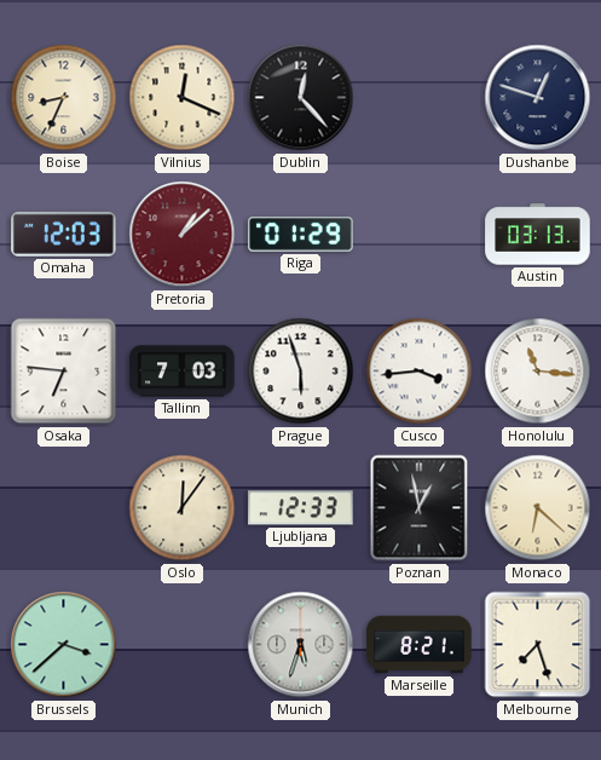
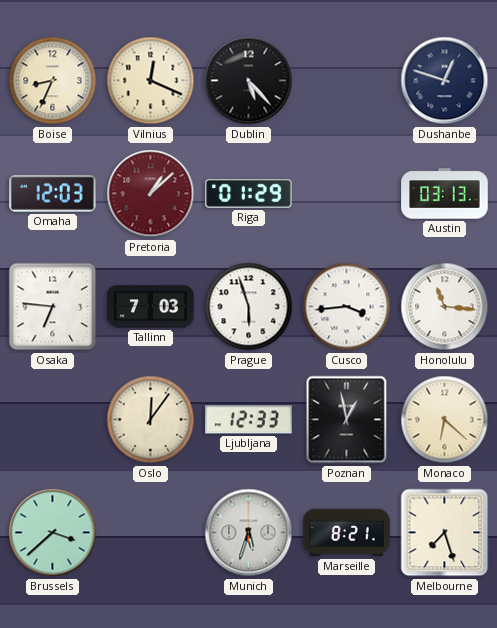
Dublin: 12:23 -> 5:23
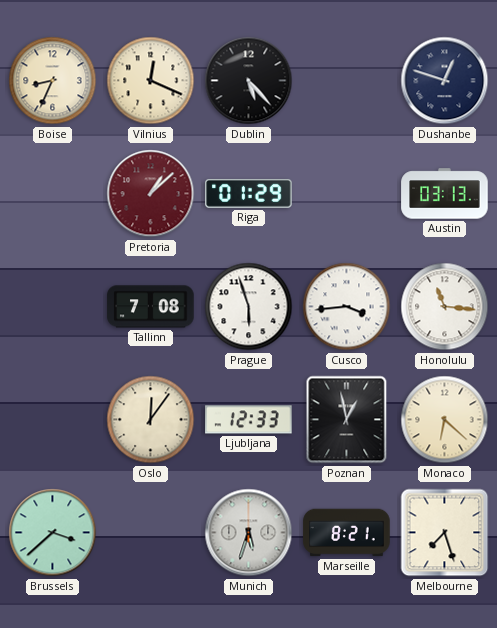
Omaha: 12:03 -> none
Osaka: 6:46 -> none
Tallinn: 7:03 -> 7:08
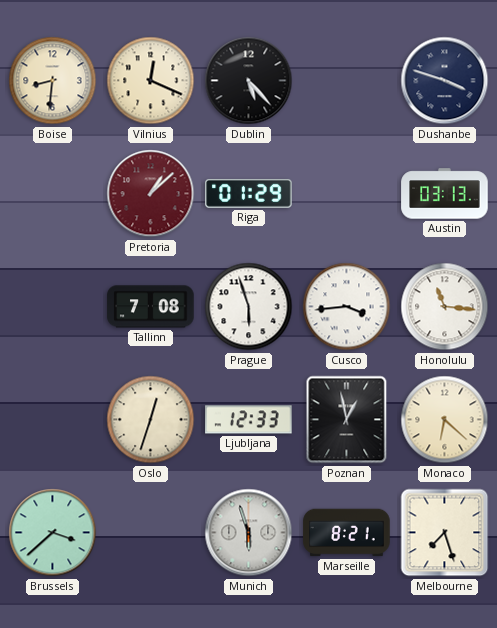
Boise: 8:34 -> 8:31
Dushanbe: 12:48 -> 3:48
Oslo: 12:06 -> 12:33
Munich: 5:33 -> 5:57
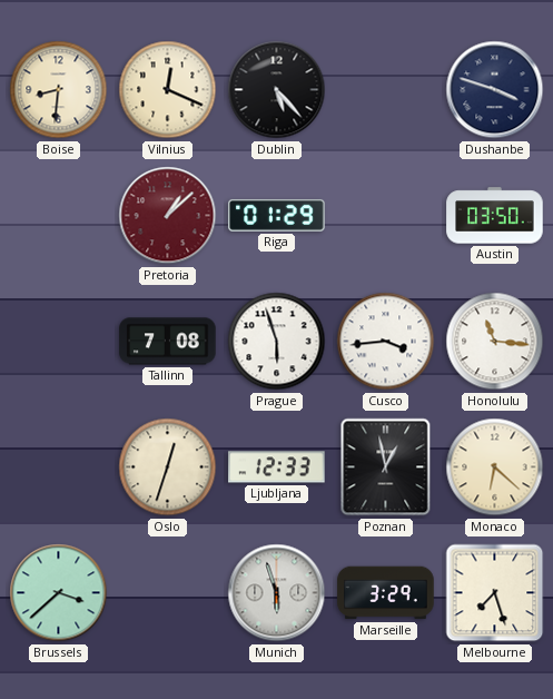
Austin: 03:13 -> 03:50
Marseille: 8:21 -> 3:29
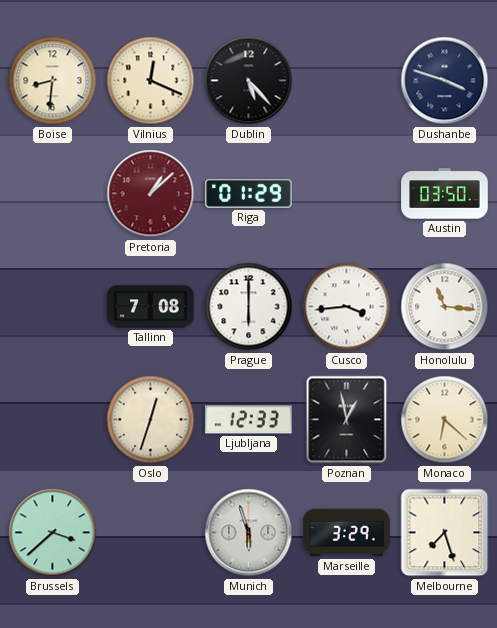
Prague: 5:57 -> 6:00
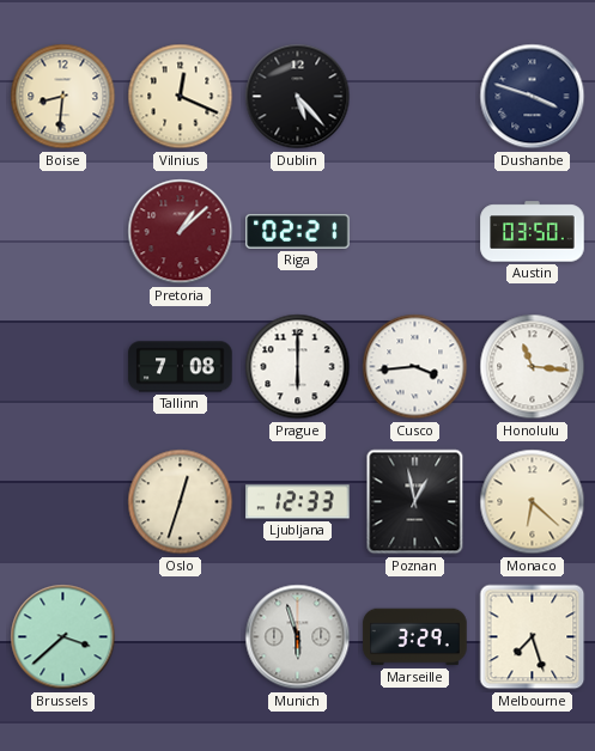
Riga: 01:29 -> 02:21
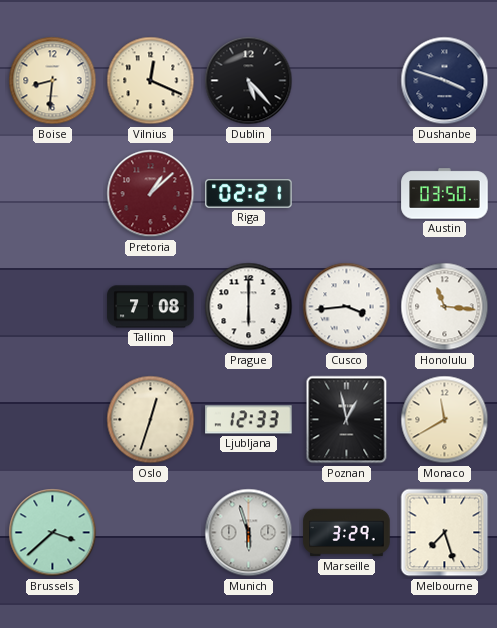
Monaco: 6:22 -> 11:40
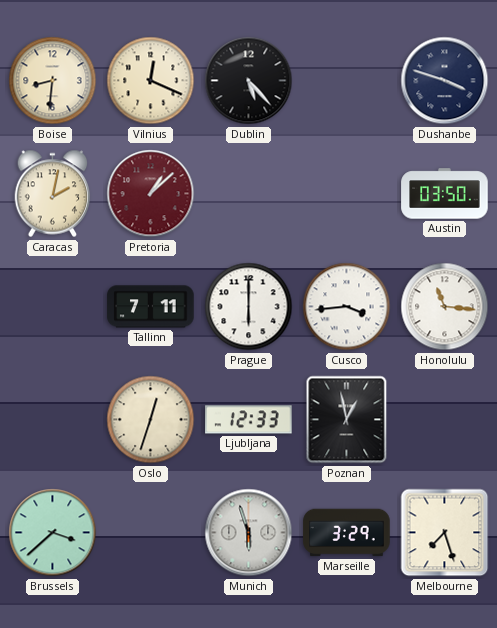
Caracas: none -> 2:02
Riga: 02:21 -> none
Tallinn: 7:08 -> 7:11
Monaco: 11:40 -> none
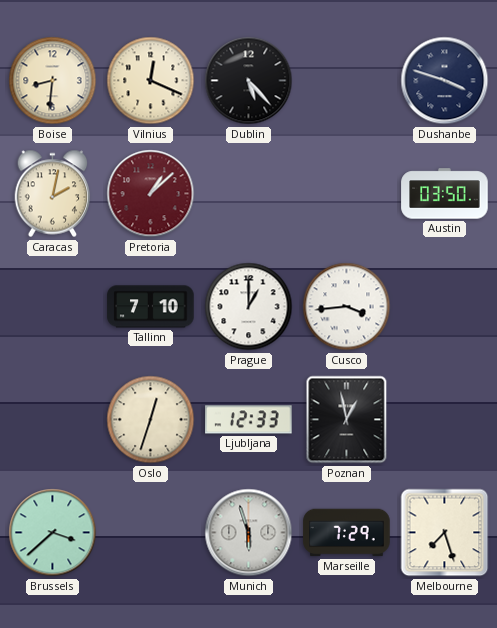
Tallinn: 7:11 -> 7:10
Prague: 6:00 -> 1:00
Honolulu: 11:16 -> none
Marseille: 3:29 -> 7:29
